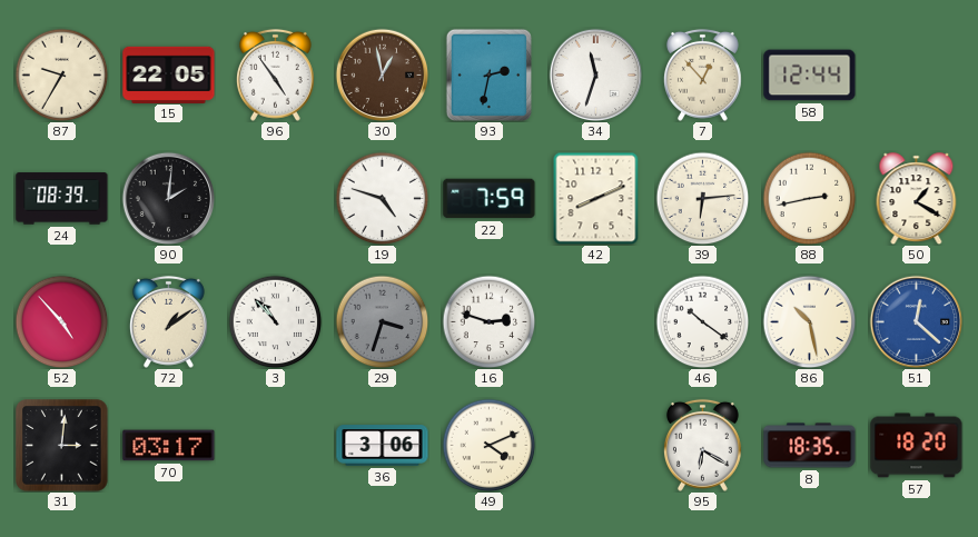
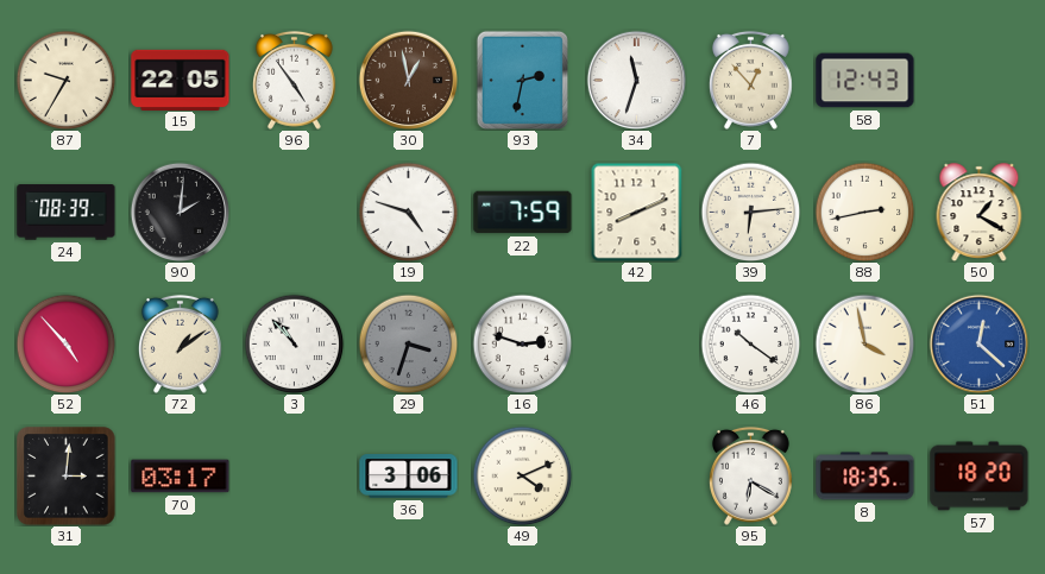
58: 12:44 -> 12:43
86: 10:28 -> 3:58
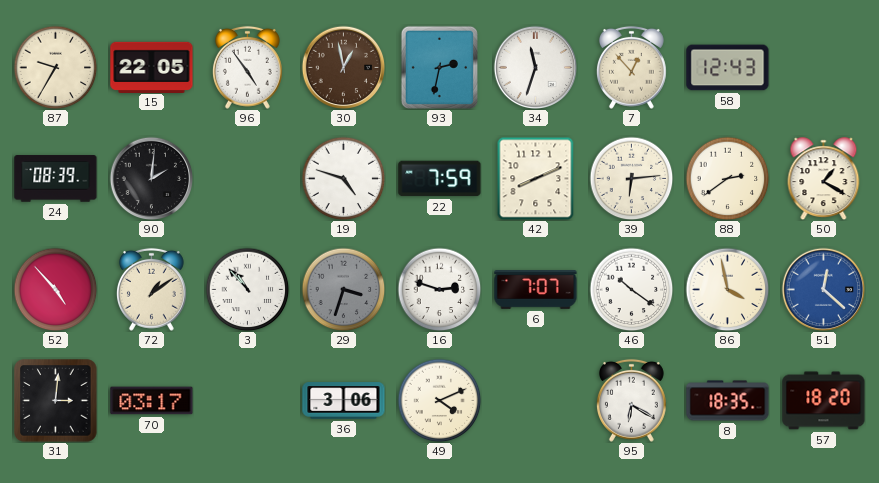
88: 2:43 -> 2:39
6: none -> 7:07
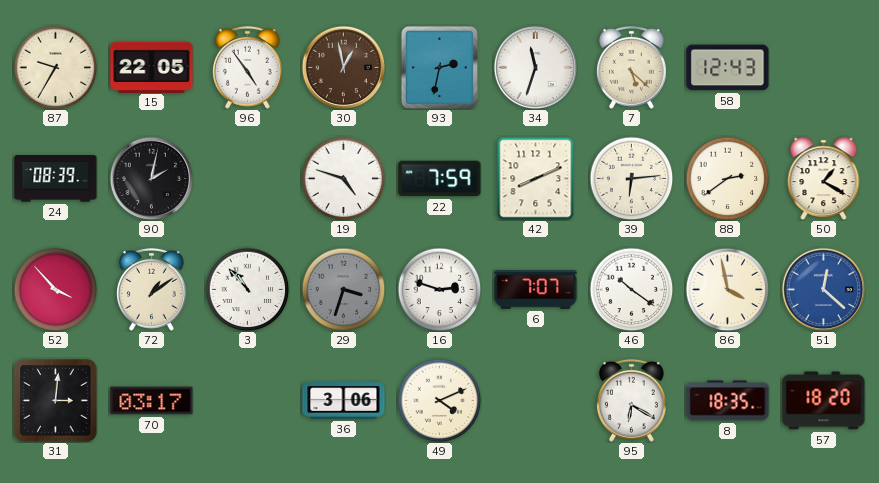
7: 12:53 -> 5:22
90: 2:01 -> 2:02
52: 4:53 -> 3:53
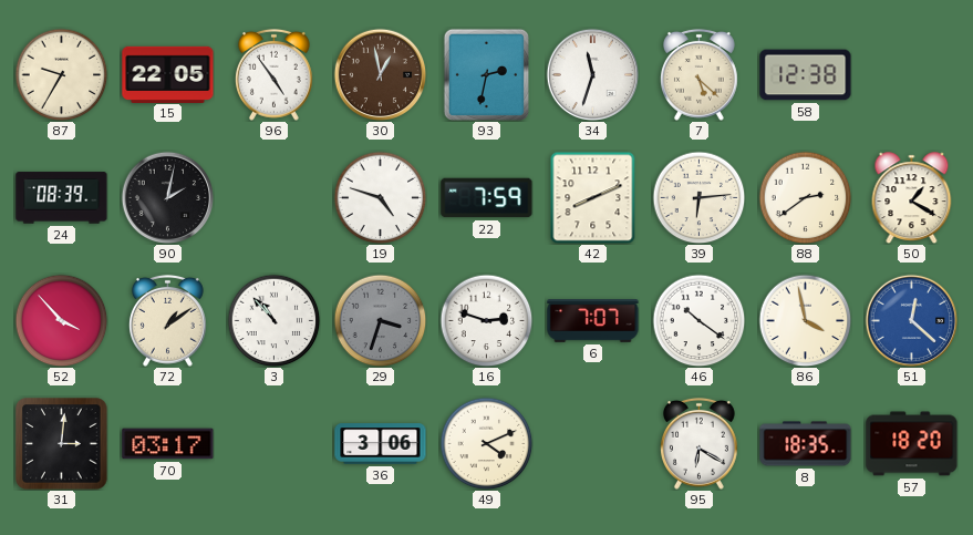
58: 12:43 -> 12:38
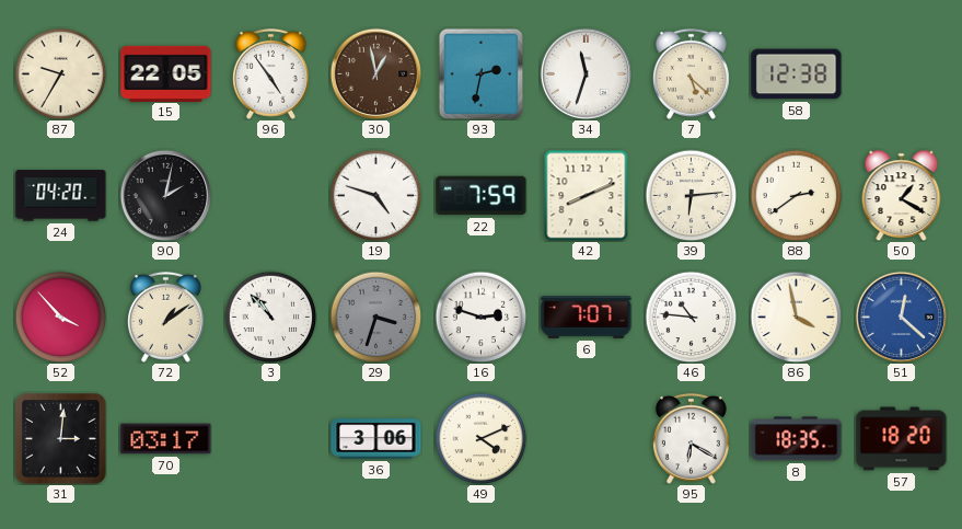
24: 08:39 -> 04:20
46: 10:21 -> 10:46
